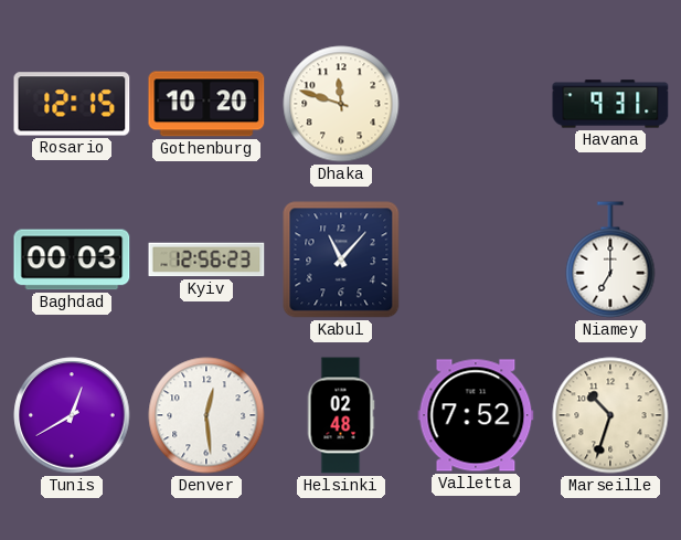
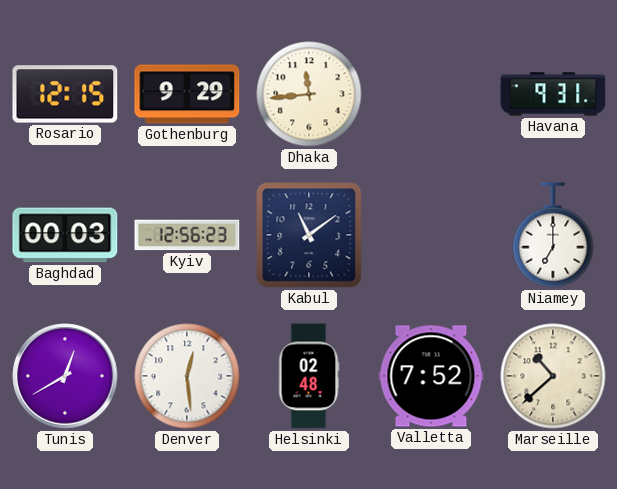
Gothenburg: 10:20 -> 9:29
Dhaka: 11:48 -> 11:44
Kabul: 11:07 -> 11:09
Marseille: 10:33 -> 10:38
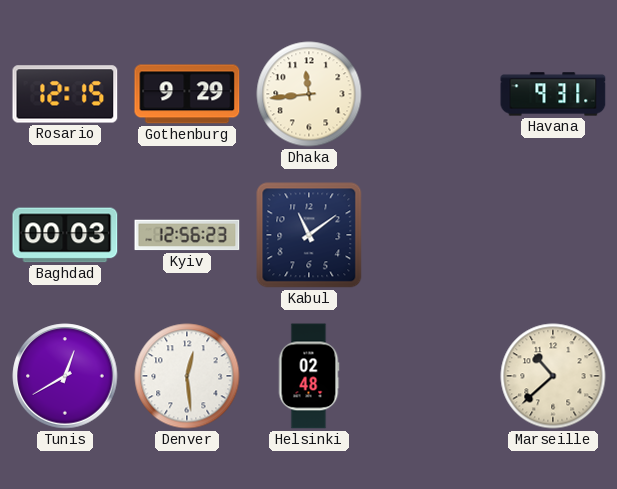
Niamey: 7:00 -> none
Valletta: 7:52 -> none
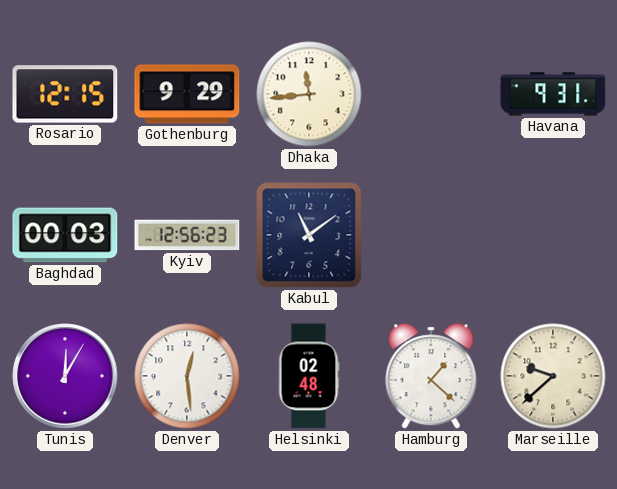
Tunis: 12:40 -> 12:05
Hamburg: none -> 1:22
Marseille: 10:38 -> 9:38
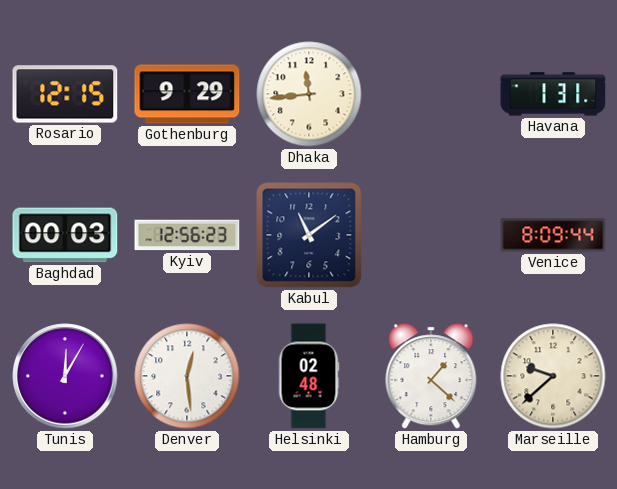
Havana: 9:31 -> 1:31
Venice: none -> 8:09
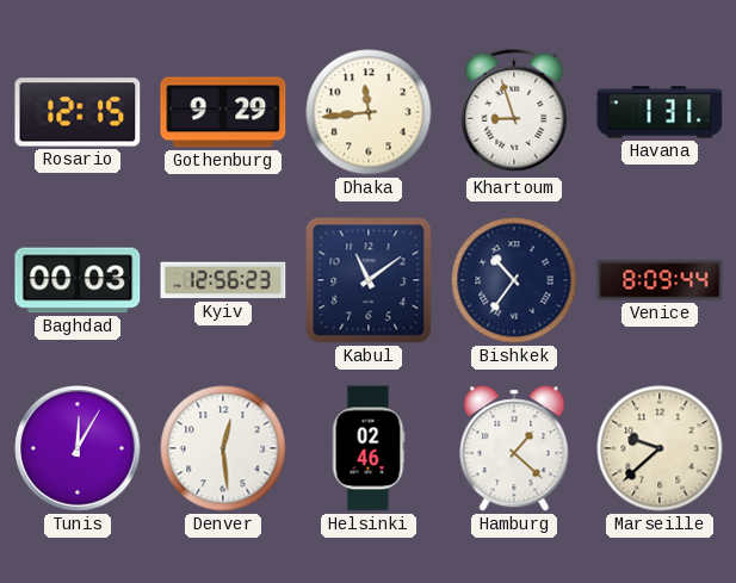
Khartoum: none -> 8:57
Bishkek: none -> 10:36
Helsinki: 02:48 -> 02:46
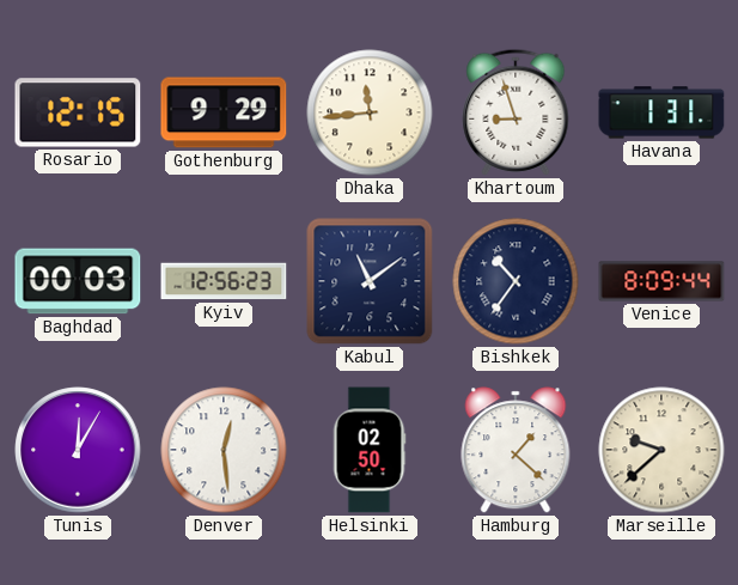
Helsinki: 02:46 -> 02:50
